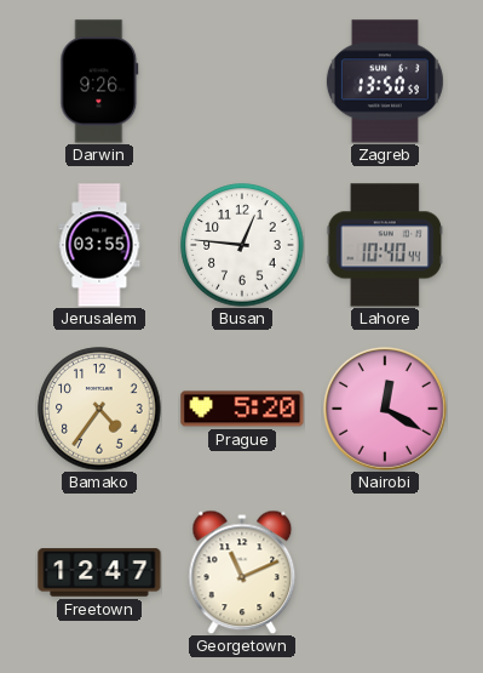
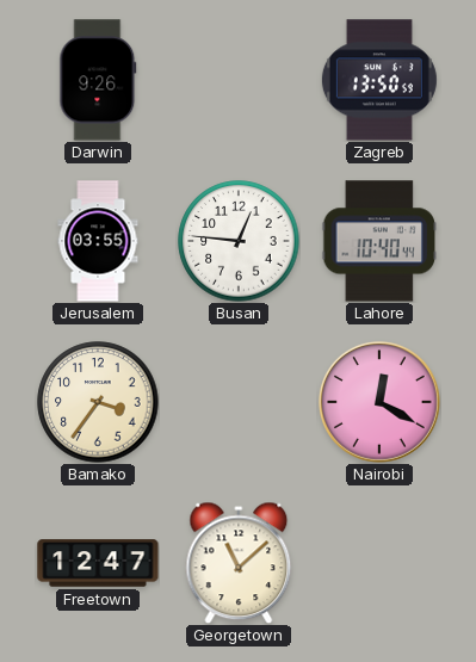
Bamako: 4:36 -> 3:36
Prague: 5:20 -> none
Georgetown: 11:11 -> 11:08
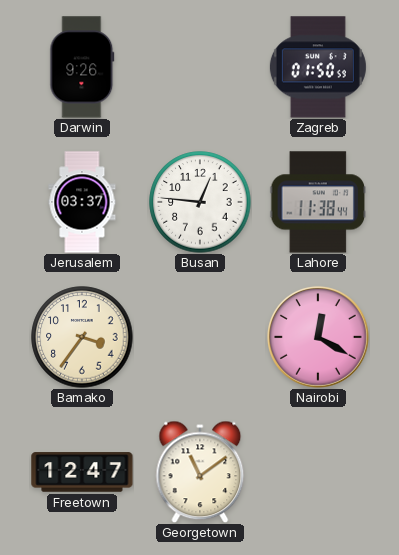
Zagreb: 13:50 -> 01:50
Jerusalem: 03:55 -> 03:37
Lahore: 10:40 -> 11:38
Georgetown: 11:08 -> 11:09
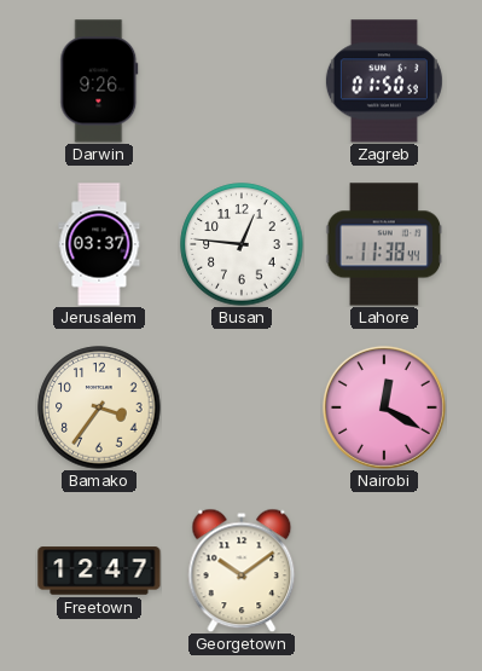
Georgetown: 11:09 -> 10:09
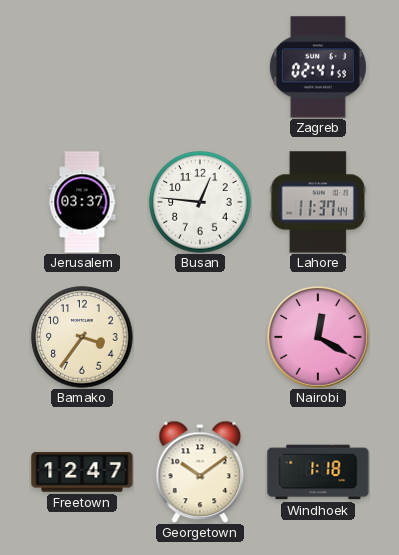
Darwin: 9:26 -> none
Zagreb: 01:50 -> 02:41
Lahore: 11:38 -> 11:37
Windhoek: none -> 1:18
